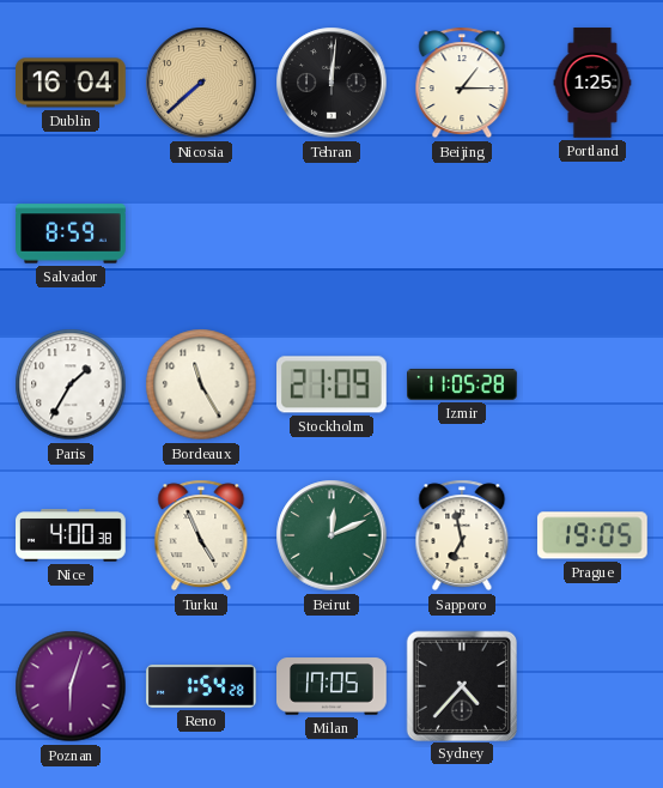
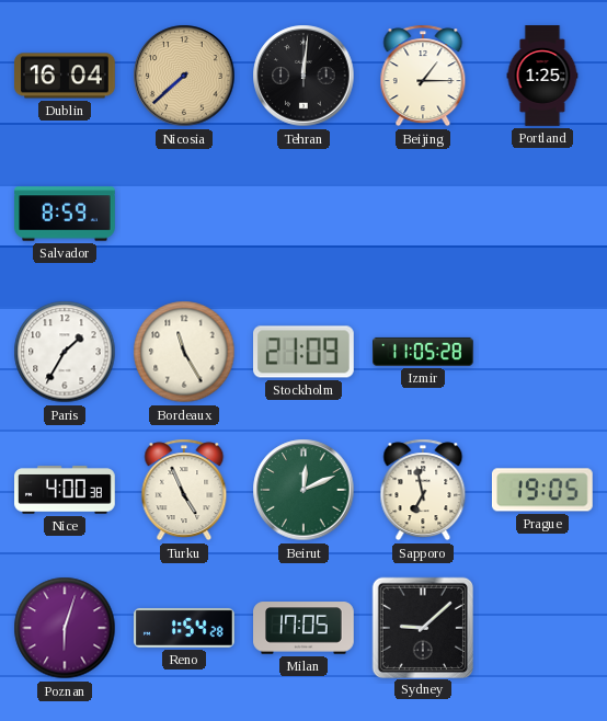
Sydney: 4:37 -> 9:08
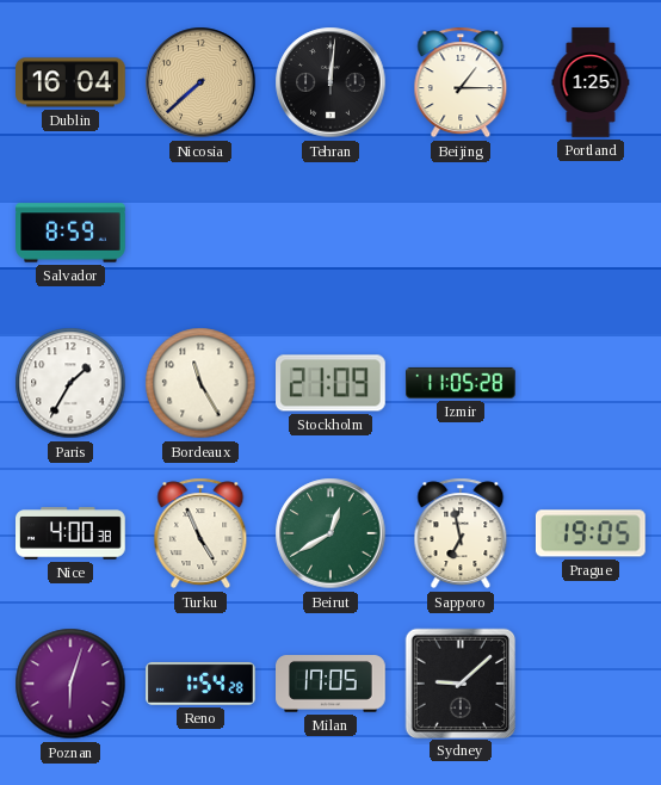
Beirut: 12:11 -> 12:40
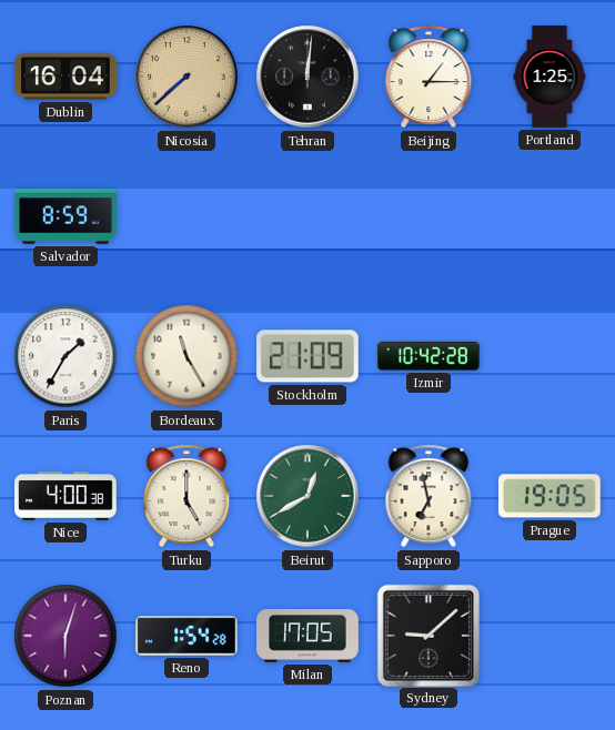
Izmir: 11:05 -> 10:42
Turku: 4:56 -> 5:00
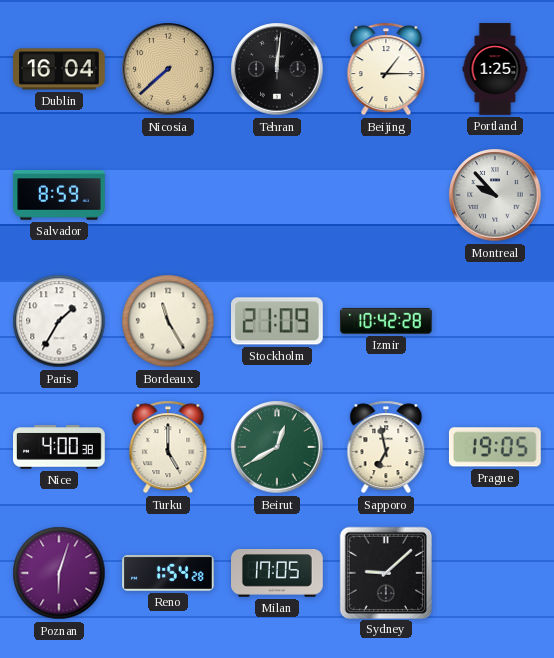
Montreal: none -> 9:53
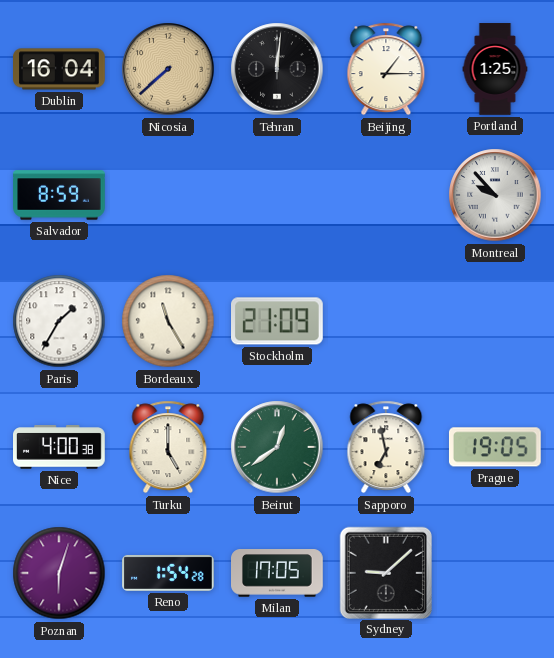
Izmir: 10:42 -> none
Beirut: 12:40 -> 12:39
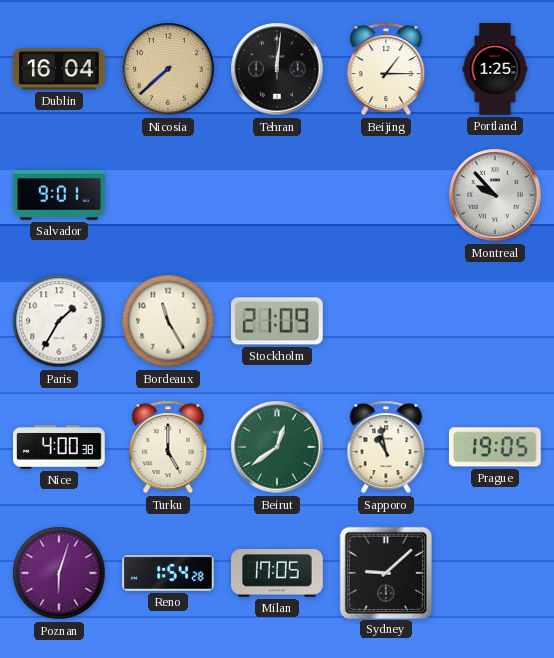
Salvador: 8:59 -> 9:01
Sapporo: 6:58 -> 10:58
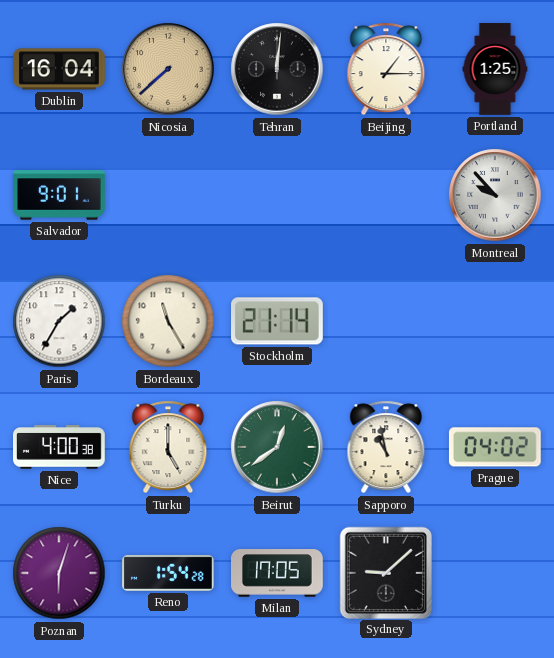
Stockholm: 21:09 -> 21:14
Prague: 19:05 -> 04:02
